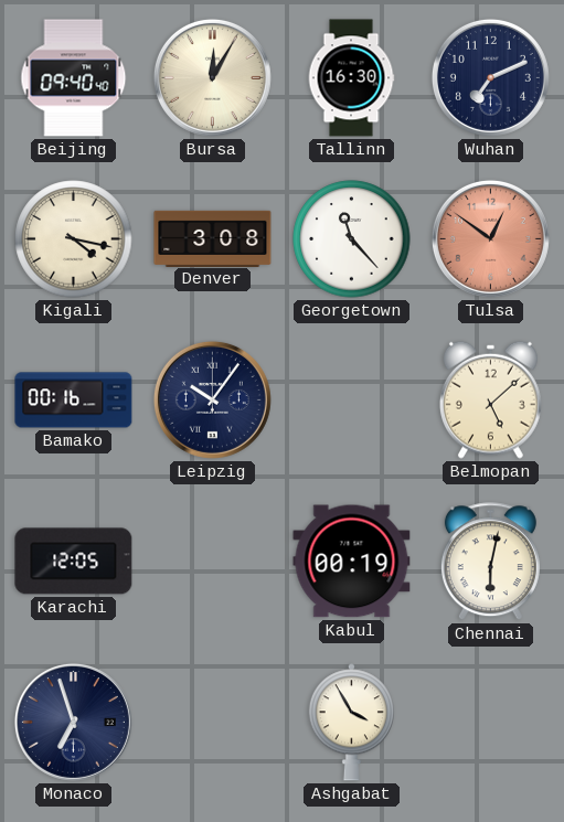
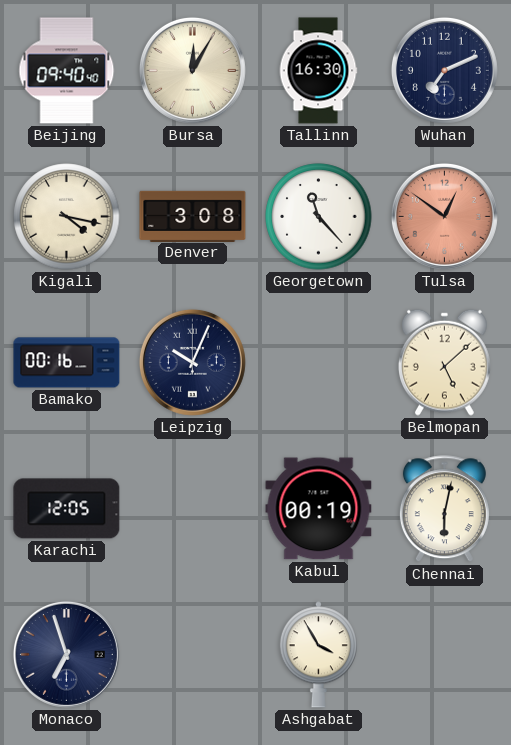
Leipzig: 10:06 -> 10:04
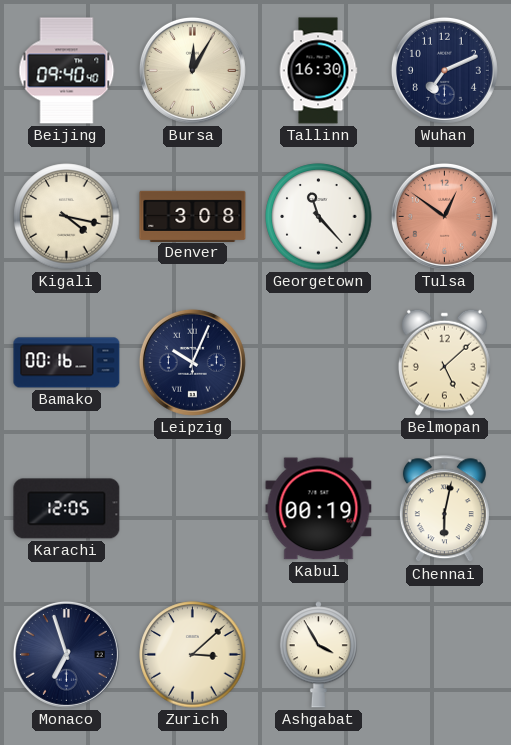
Zurich: none -> 3:08
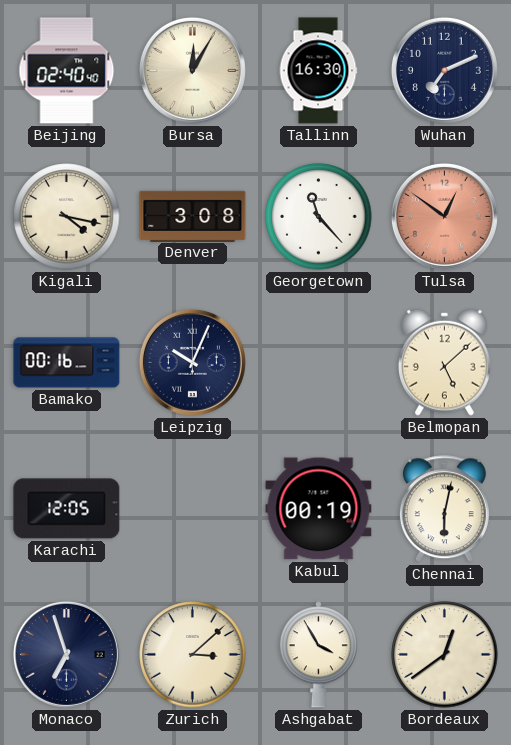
Beijing: 09:40 -> 02:40
Bordeaux: none -> 12:39
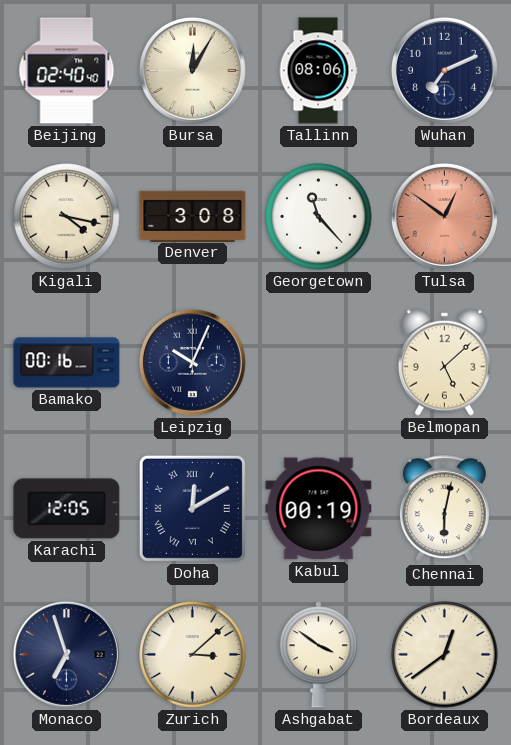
Tallinn: 16:30 -> 08:06
Doha: none -> 12:10
Ashgabat: 3:55 -> 3:51
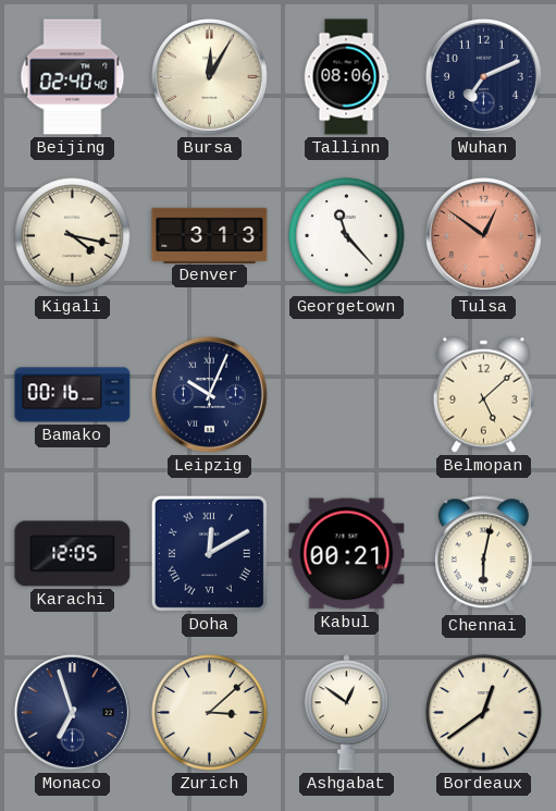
Denver: 3:08 -> 3:13
Kabul: 00:19 -> 00:21
Ashgabat: 3:51 -> 12:51
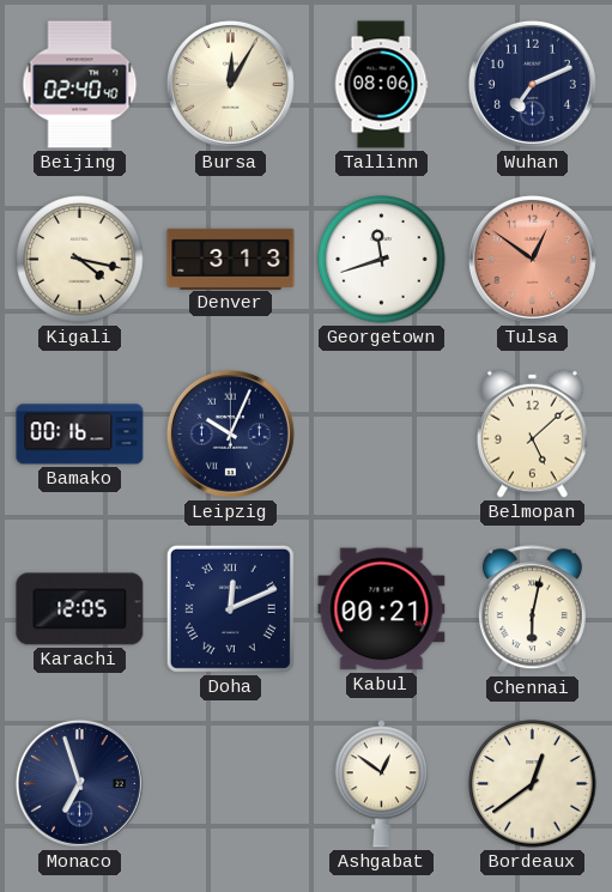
Georgetown: 11:23 -> 11:42
Doha: 12:10 -> 12:11
Zurich: 3:08 -> none
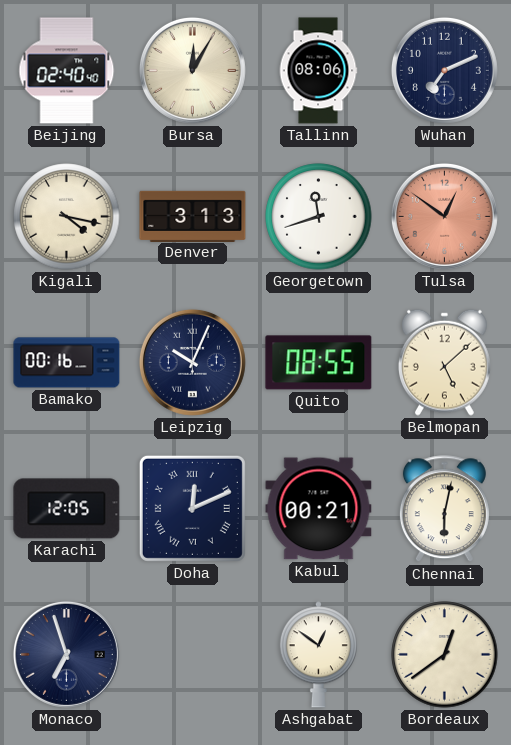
Quito: none -> 08:55
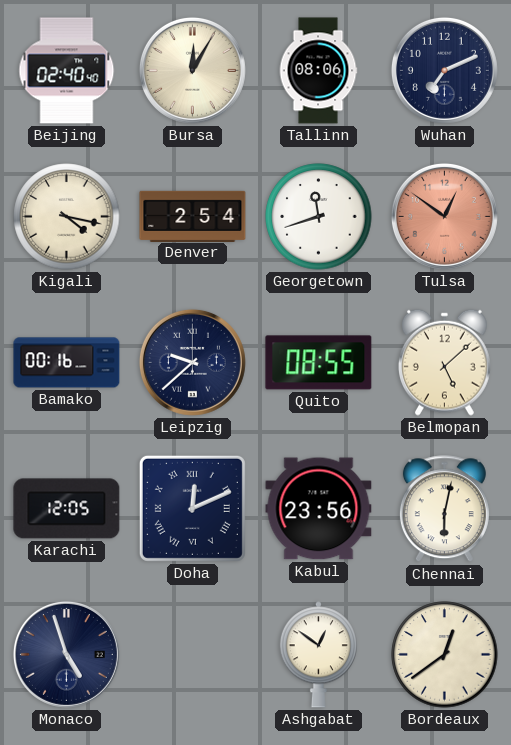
Denver: 3:13 -> 2:54
Leipzig: 10:04 -> 9:38
Kabul: 00:21 -> 23:56
Monaco: 6:57 -> 4:57
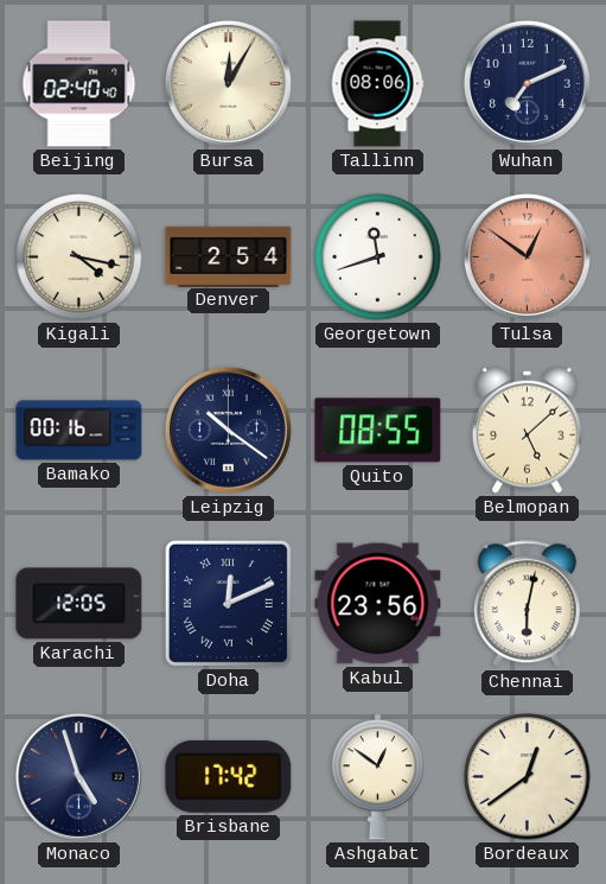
Leipzig: 9:38 -> 10:21
Brisbane: none -> 17:42
